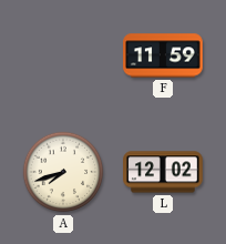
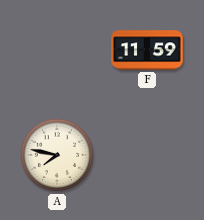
A: 7:42 -> 7:47
L: 12:02 -> none
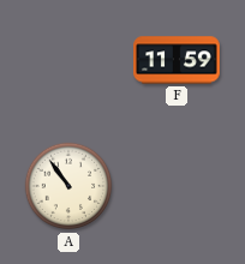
A: 7:47 -> 10:54
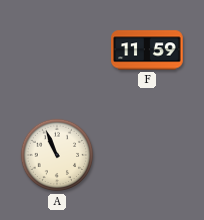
A: 10:54 -> 10:56
